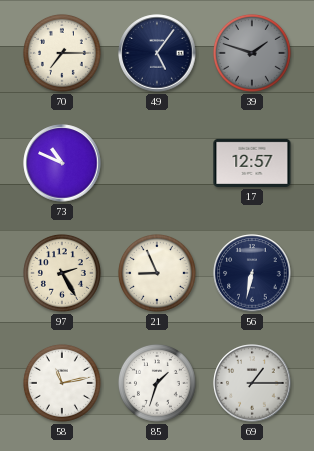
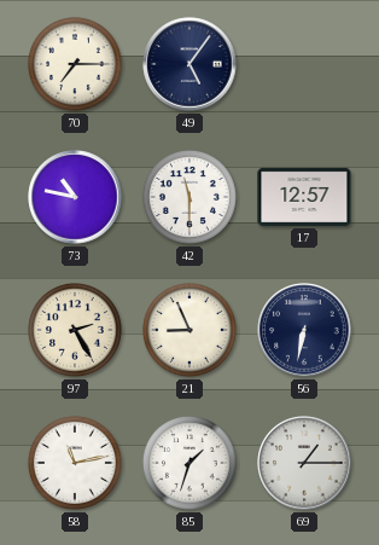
39: 1:48 -> none
73: 10:49 -> 10:47
42: none -> 11:30
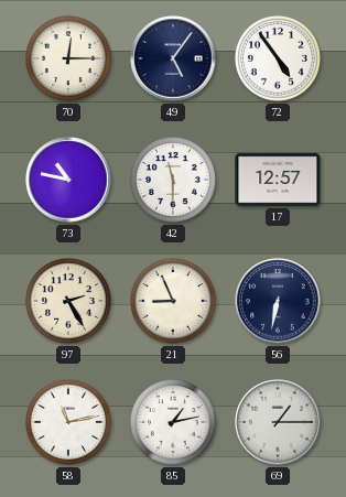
70: 7:15 -> 12:15
72: none -> 4:54
85: 1:33 -> 1:13
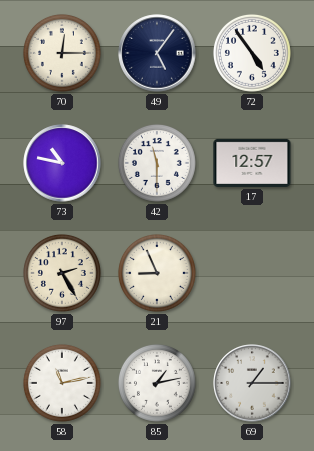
56: 6:32 -> none
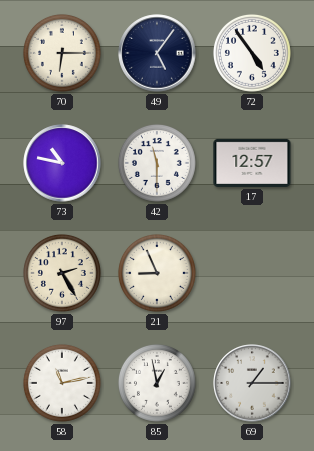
70: 12:15 -> 6:15
85: 1:13 -> 12:58
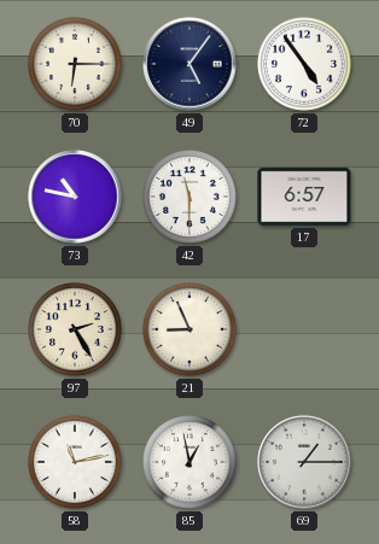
17: 12:57 -> 6:57
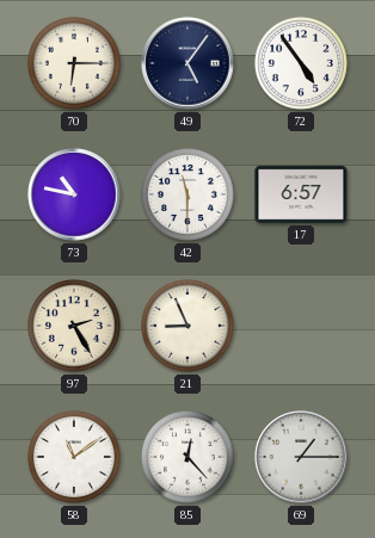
58: 11:13 -> 11:09
85: 12:58 -> 12:23
